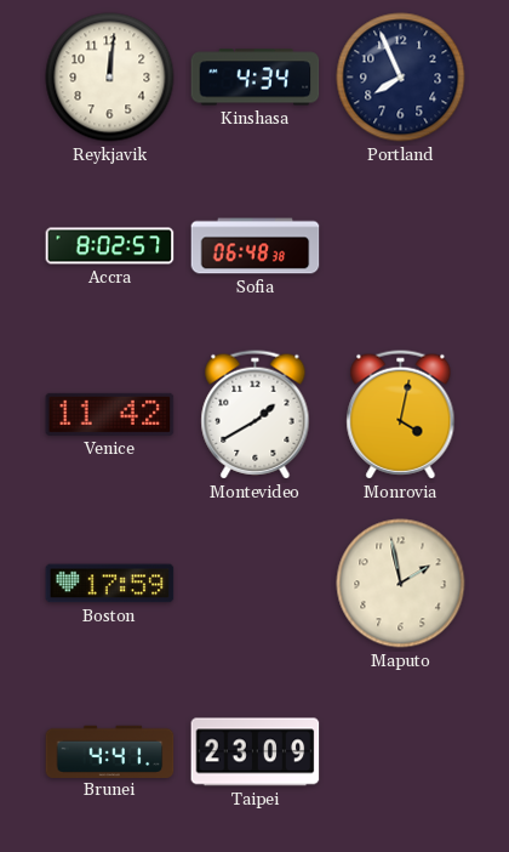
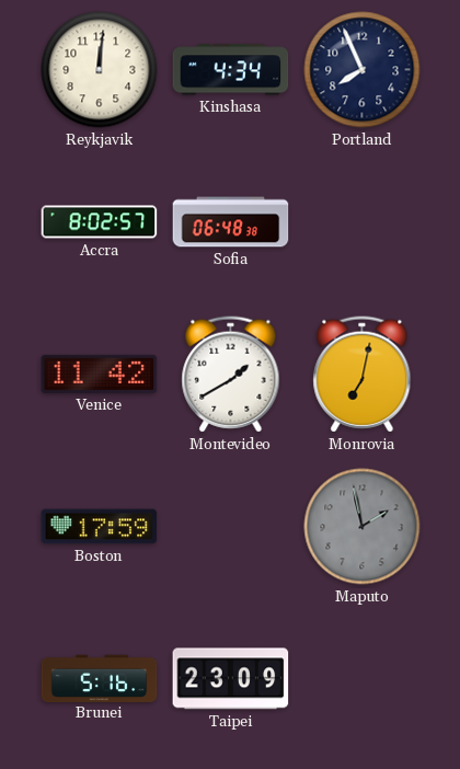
Monrovia: 4:02 -> 7:02
Maputo dial: cream -> grey
Brunei: 4:41 -> 5:16
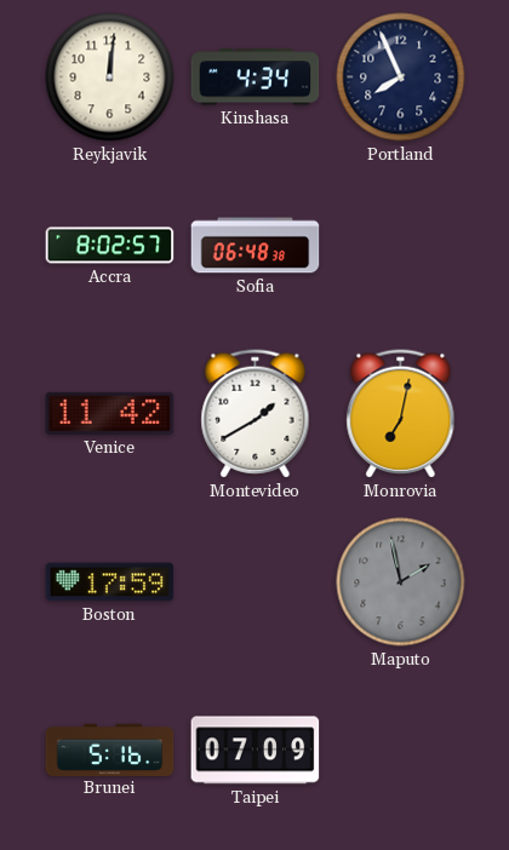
Taipei: 23:09 -> 07:09
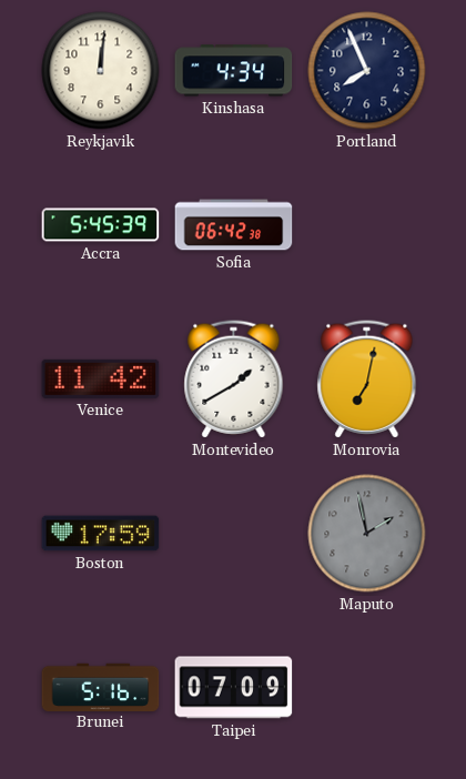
Accra: 8:02 -> 5:45
Sofia: 06:48 -> 06:42
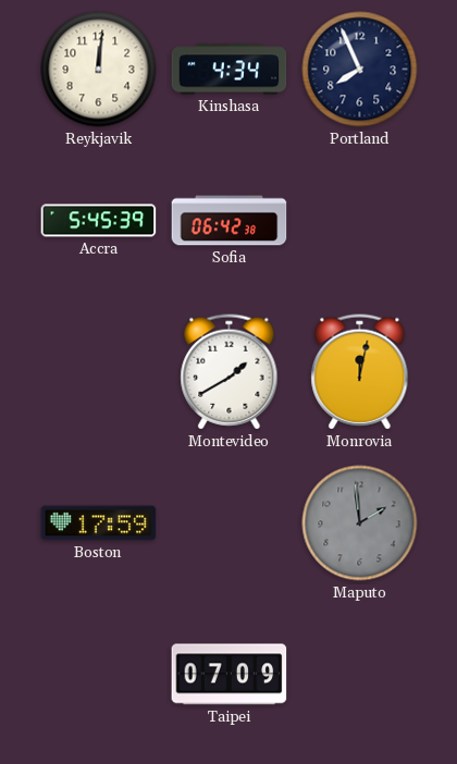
Venice: 11:42 -> none
Monrovia: 7:02 -> 12:02
Maputo: 1:58 -> 1:59
Brunei: 5:16 -> none
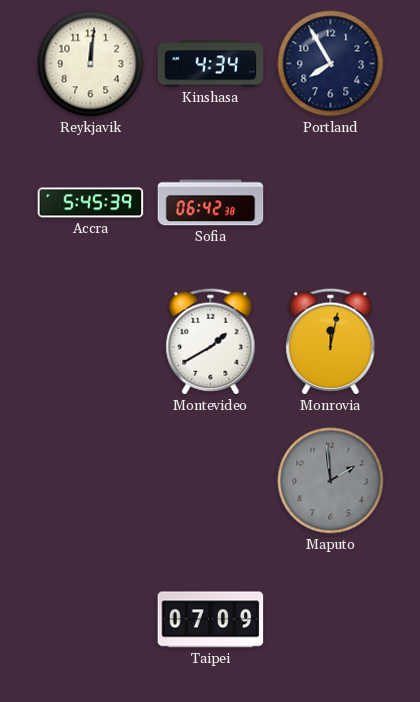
Portland: 7:56 -> 7:55
Boston: 17:59 -> none
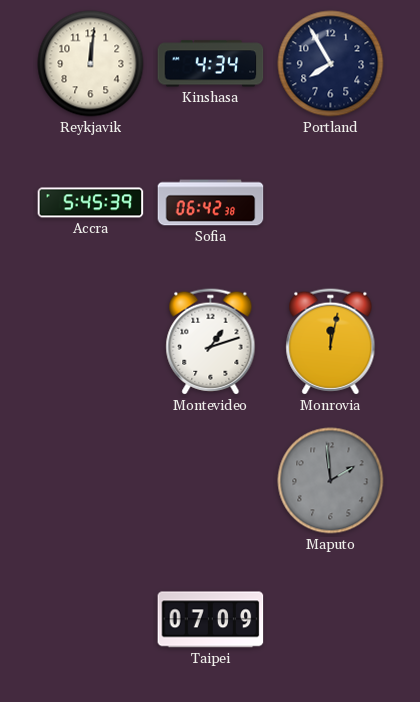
Montevideo: 1:40 -> 1:12
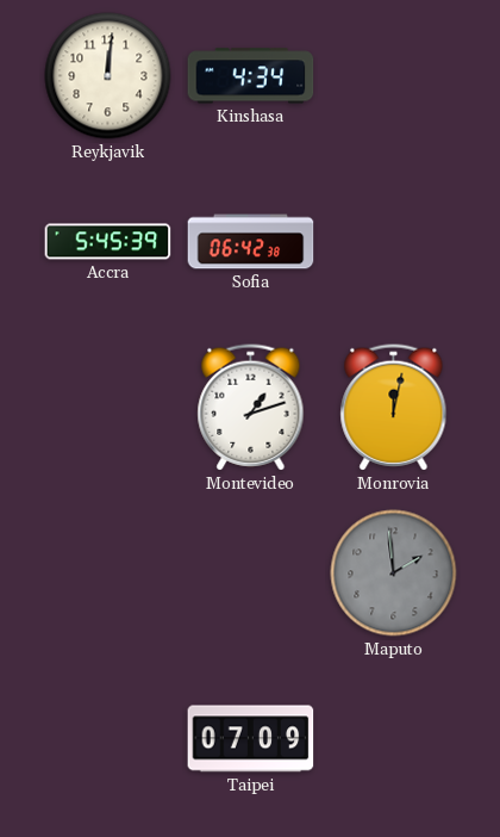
Portland: 7:55 -> none
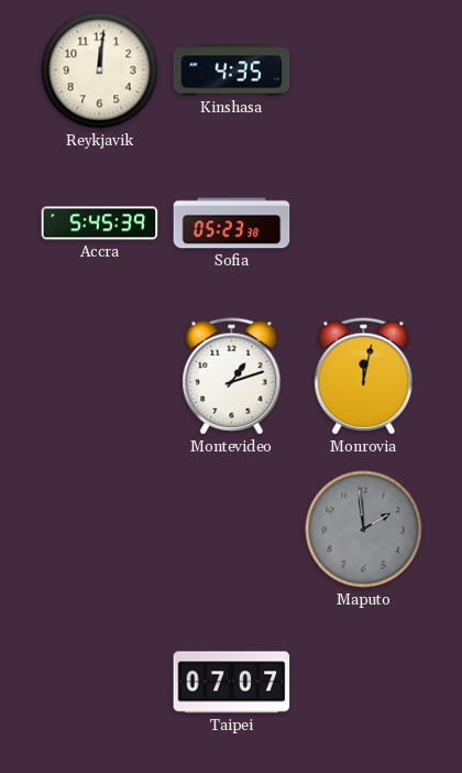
Kinshasa: 4:34 -> 4:35
Sofia: 06:42 -> 05:23
Taipei: 07:09 -> 07:07
